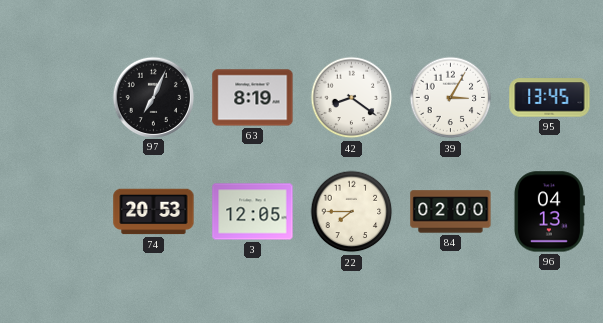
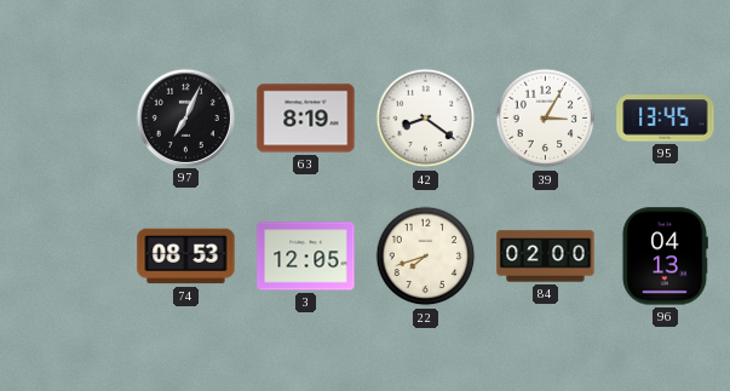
74: 20:53 -> 08:53
22: 7:45 -> 7:42
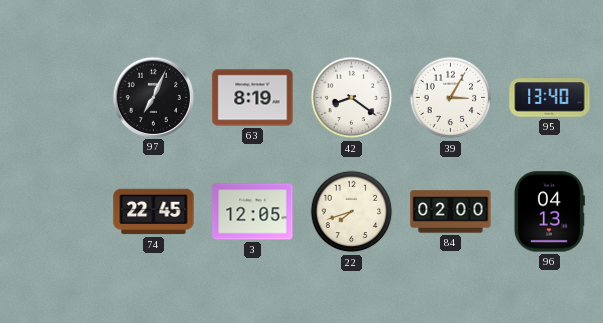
95: 13:45 -> 13:40
74: 08:53 -> 22:45
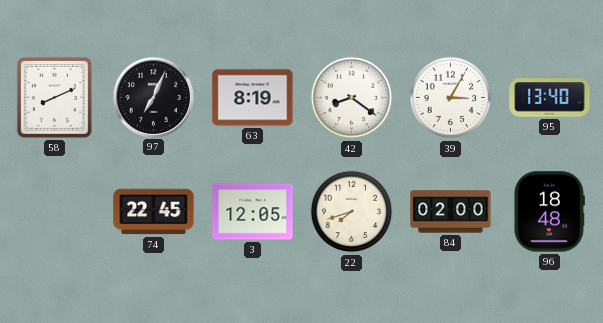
58: none -> 8:11
96: 04:13 -> 18:48
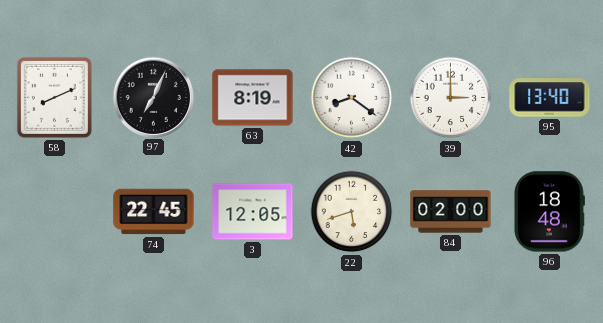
39: 3:05 -> 3:00
22: 7:42 -> 5:42
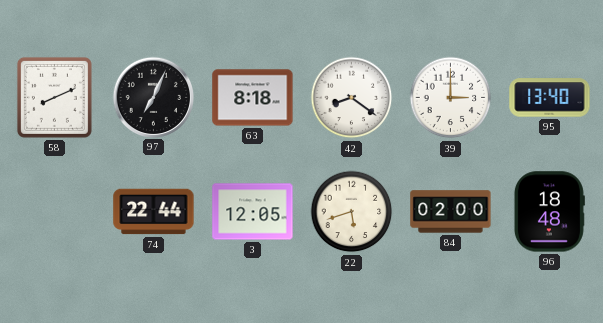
63: 8:19 -> 8:18
74: 22:45 -> 22:44
